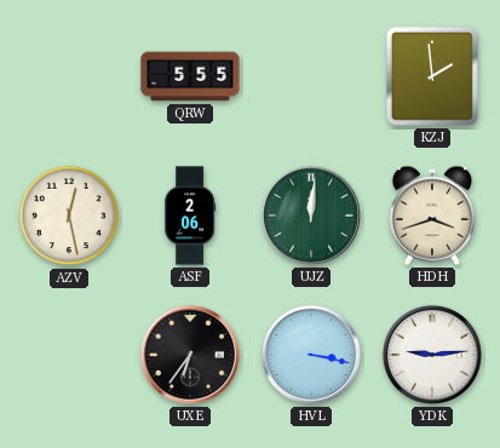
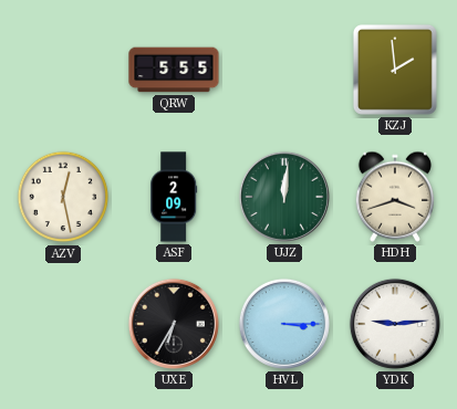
ASF: 2:06 -> 2:09
UXE: 6:36 -> 6:35
HVL: 3:17 -> 3:15
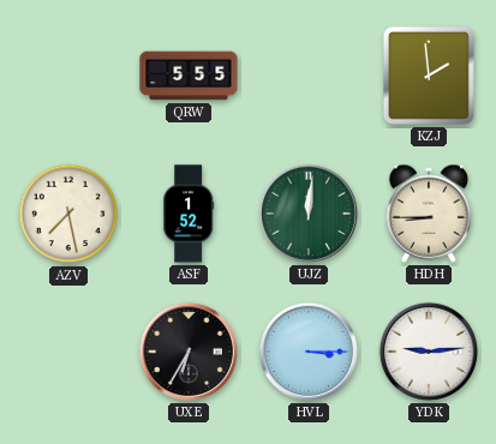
AZV: 12:28 -> 7:28
ASF: 2:09 -> 1:52
HDH: 3:42 -> 8:45
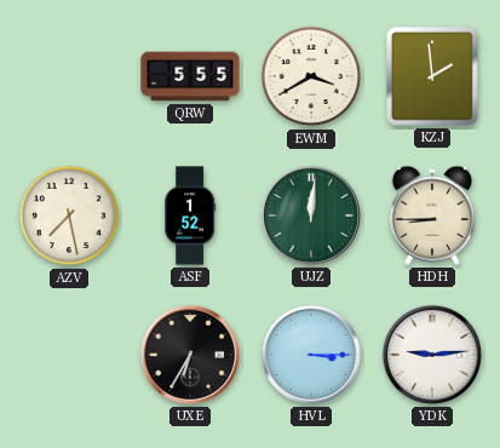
EWM: none -> 3:40
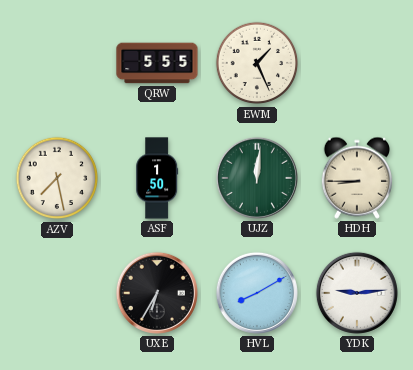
EWM: 3:40 -> 1:26
KZJ: 1:59 -> none
ASF: 1:52 -> 1:50
HVL: 3:15 -> 8:10
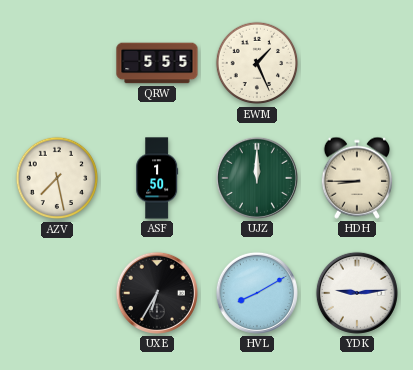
UJZ: 12:01 -> 12:00
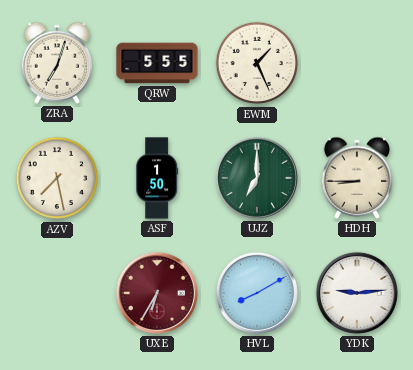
ZRA: none -> 7:03
UJZ: 12:00 -> 7:00
UXE dial: black -> burgundy
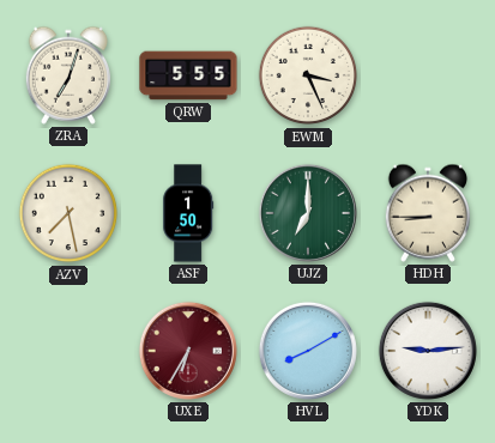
EWM: 1:26 -> 3:26
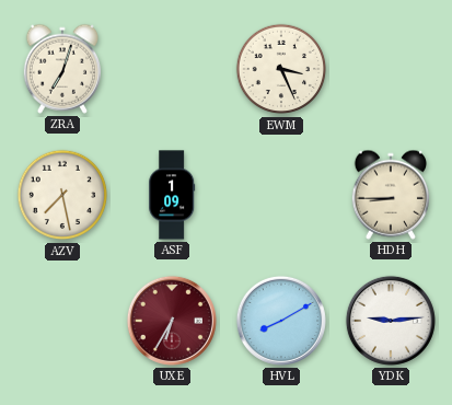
QRW: 5:55 -> none
ASF: 1:50 -> 1:09
UJZ: 7:00 -> none
